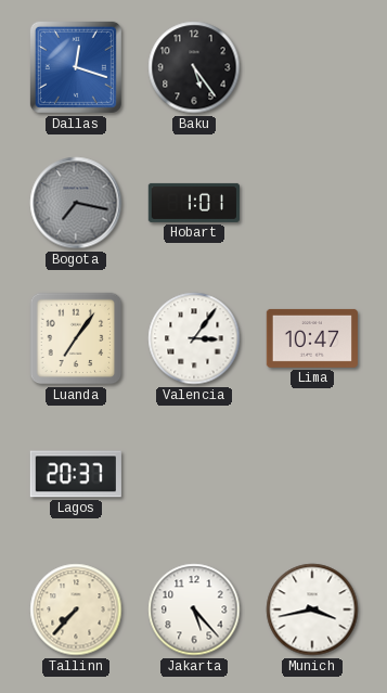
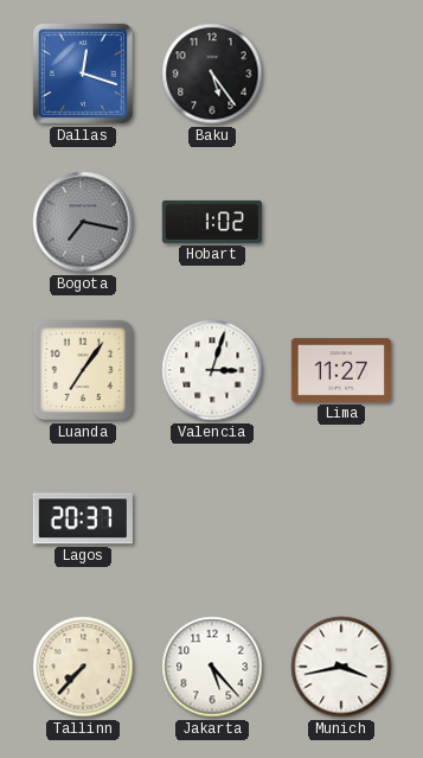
Hobart: 1:01 -> 1:02
Valencia: 3:06 -> 3:03
Lima: 10:47 -> 11:27
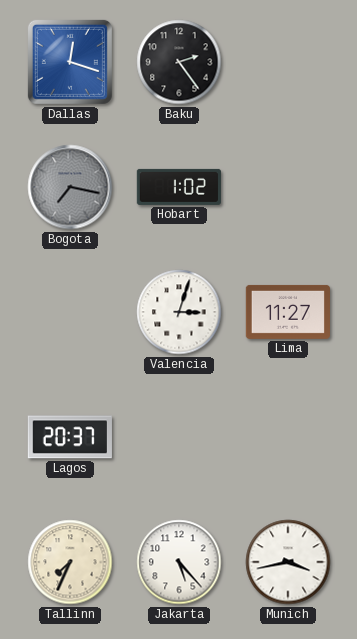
Baku: 5:24 -> 2:24
Luanda: 7:06 -> none
Tallinn: 7:37 -> 7:34
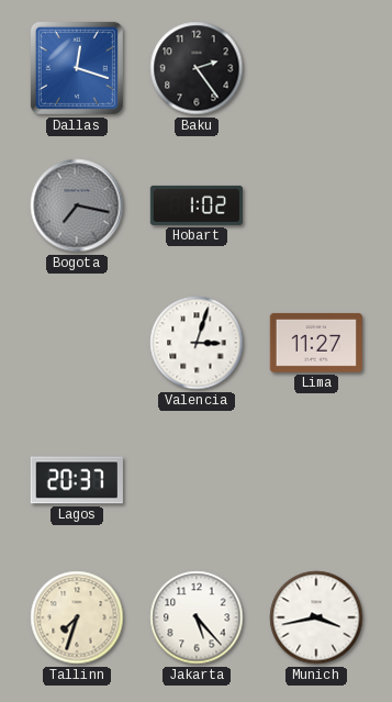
Tallinn: 7:34 -> 7:33
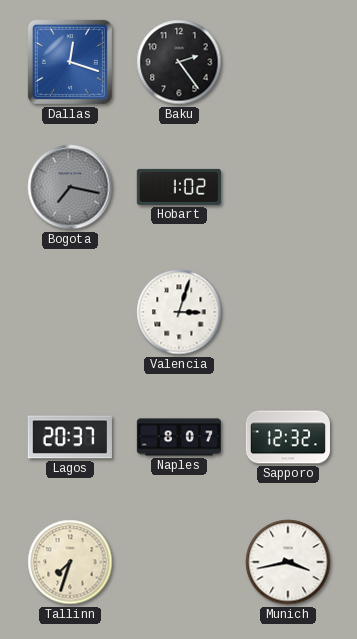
Lima: 11:27 -> none
Naples: none -> 8:07
Sapporo: none -> 12:32
Jakarta: 5:23 -> none
